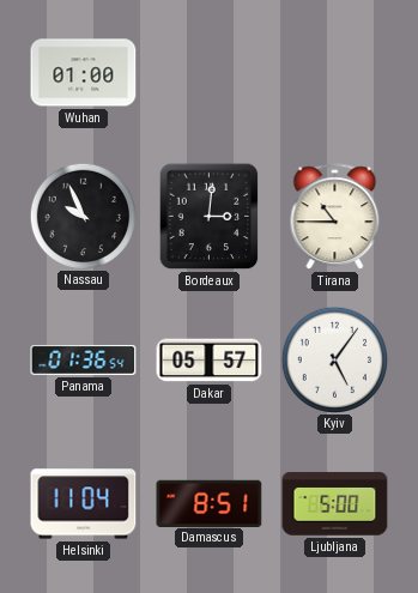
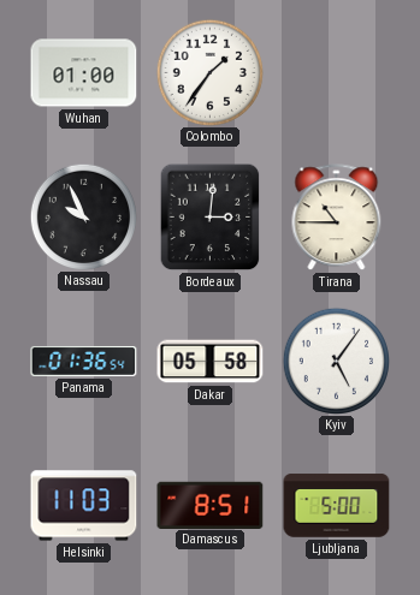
Colombo: none -> 1:36
Dakar: 05:57 -> 05:58
Helsinki: 11:04 -> 11:03
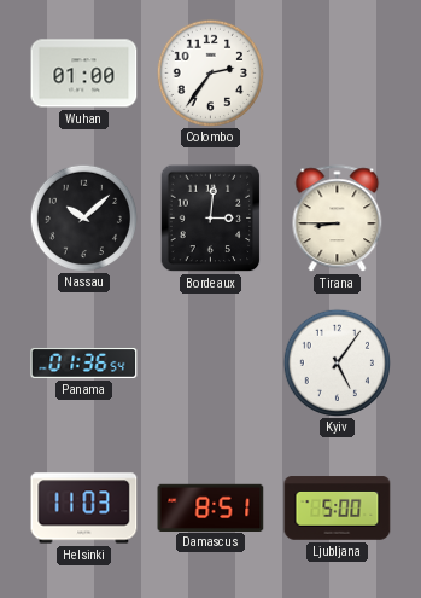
Colombo: 1:36 -> 2:36
Nassau: 9:56 -> 10:08
Tirana: 10:45 -> 8:45
Dakar: 05:58 -> none
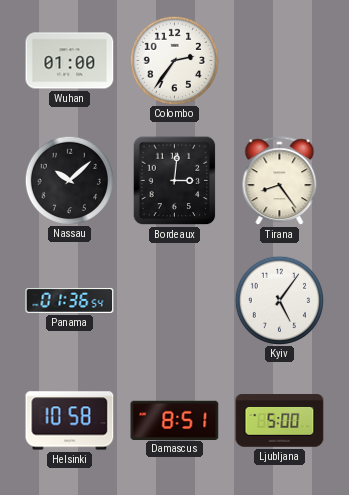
Tirana: 8:45 -> 8:24
Helsinki: 11:03 -> 10:58
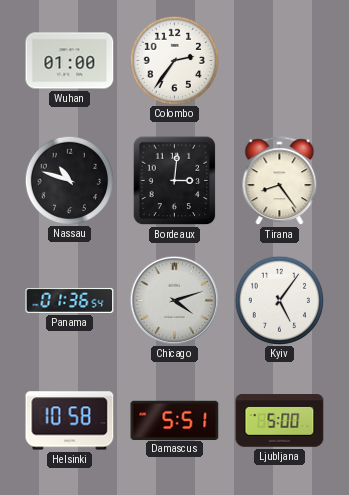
Nassau: 10:08 -> 10:48
Chicago: none -> 4:12
Damascus: 8:51 -> 5:51
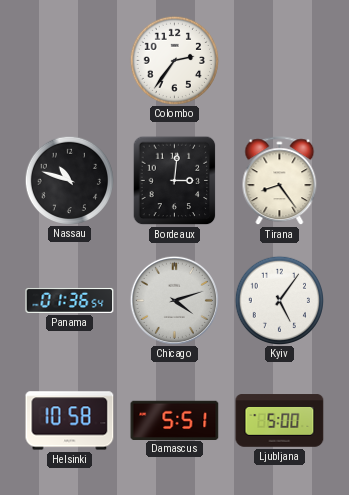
Wuhan: 01:00 -> none
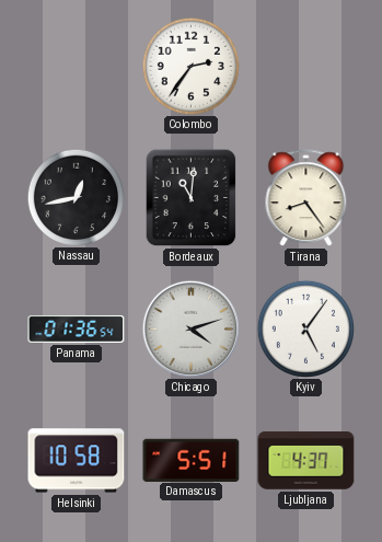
Nassau: 10:48 -> 12:43
Bordeaux: 3:01 -> 11:01
Ljubljana: 5:00 -> 4:37
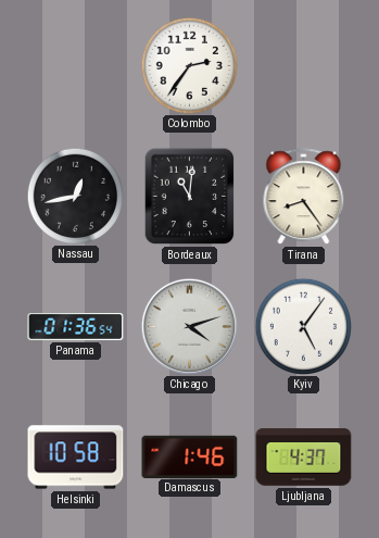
Damascus: 5:51 -> 1:46
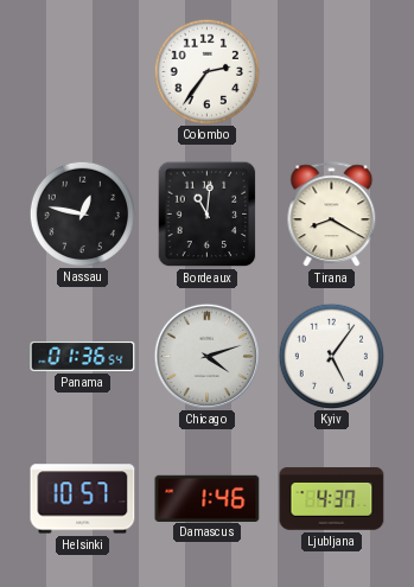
Nassau: 12:43 -> 12:47
Tirana: 8:24 -> 8:20
Helsinki: 10:58 -> 10:57
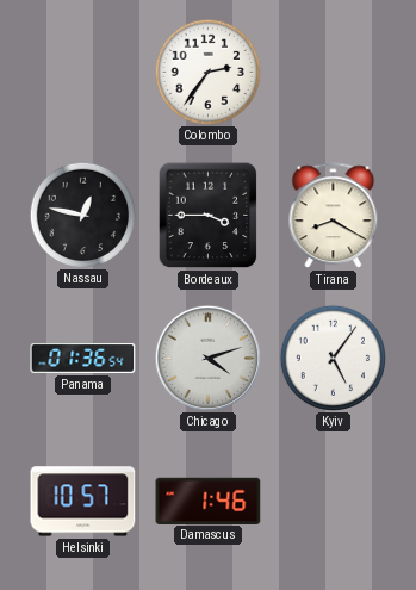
Bordeaux: 11:01 -> 3:45
Ljubljana: 4:37 -> none
